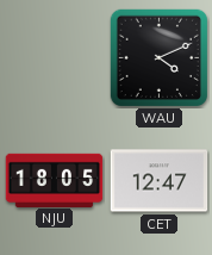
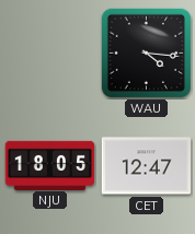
WAU: 4:11 -> 4:16
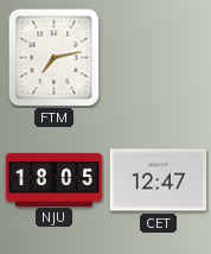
FTM: none -> 7:13
WAU: 4:16 -> none
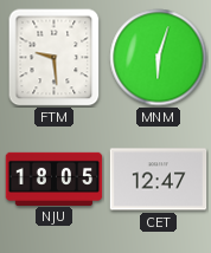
FTM: 7:13 -> 9:29
MNM: none -> 6:03
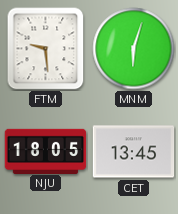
CET: 12:47 -> 13:45
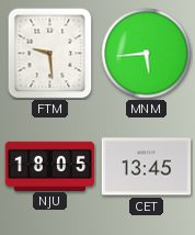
MNM: 6:03 -> 5:44
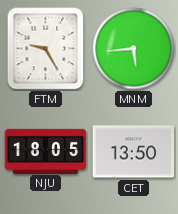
FTM: 9:29 -> 9:25
CET: 13:45 -> 13:50
